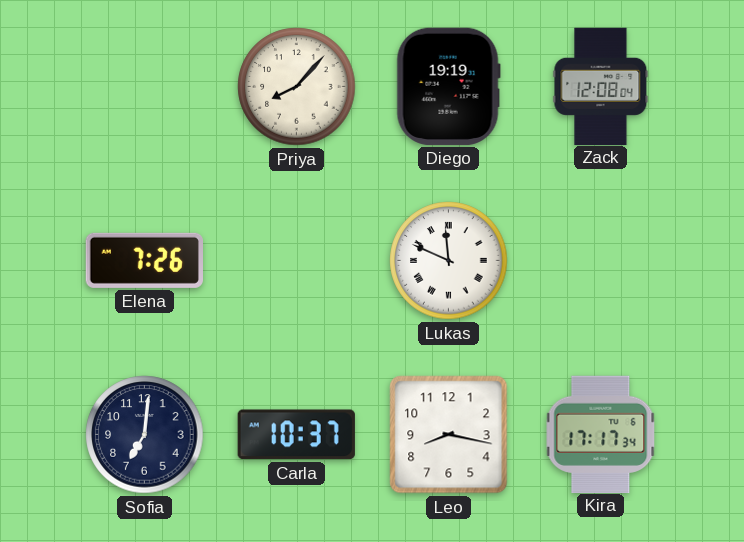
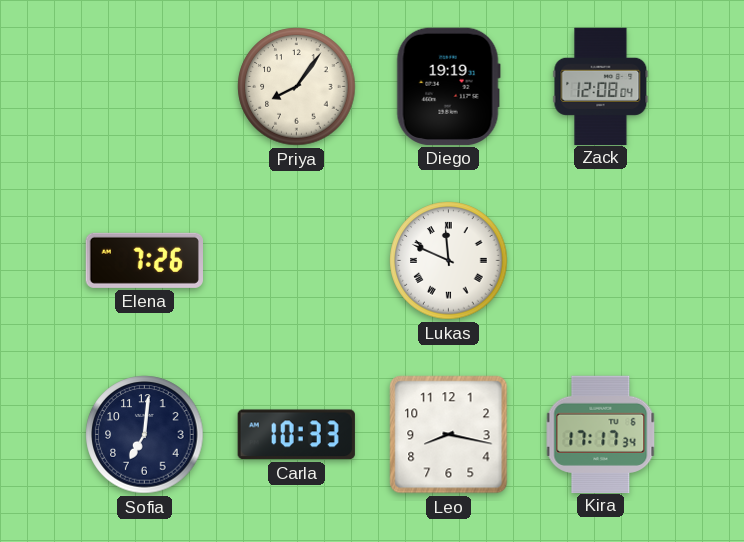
Priya: 8:07 -> 8:06
Carla: 10:37 -> 10:33
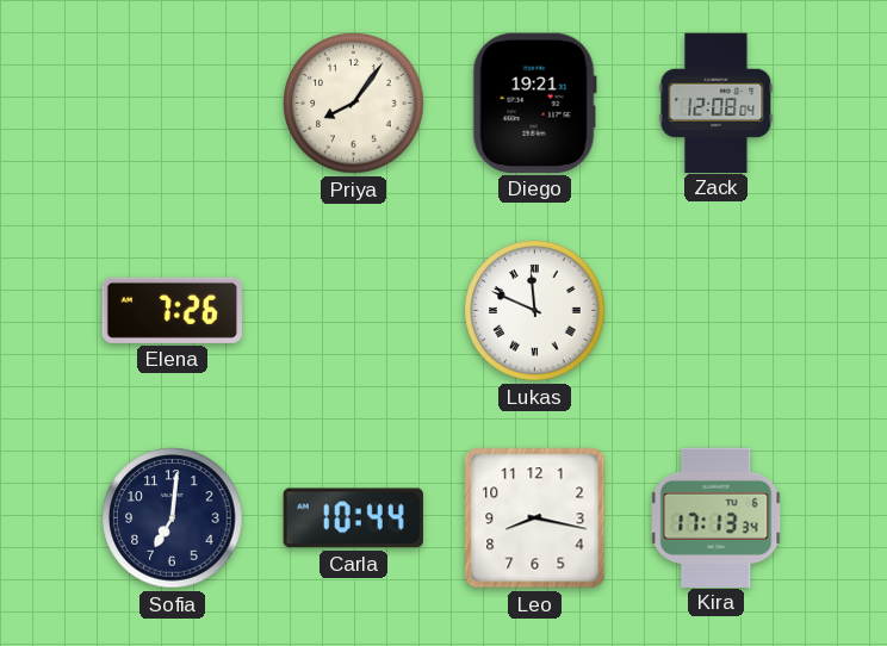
Diego: 19:19 -> 19:21
Carla: 10:33 -> 10:44
Kira: 17:17 -> 17:13
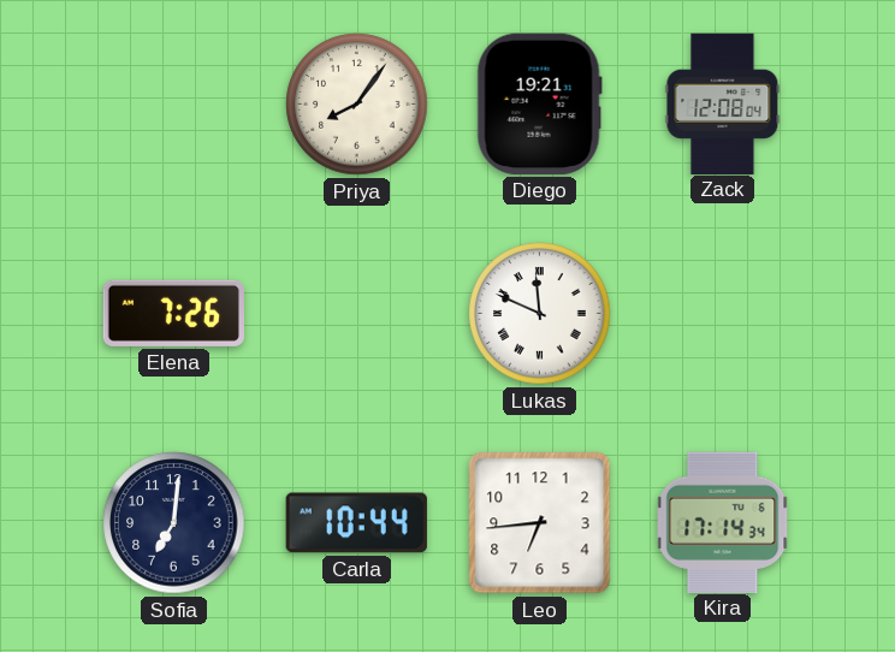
Leo: 8:17 -> 6:44
Kira: 17:13 -> 17:14
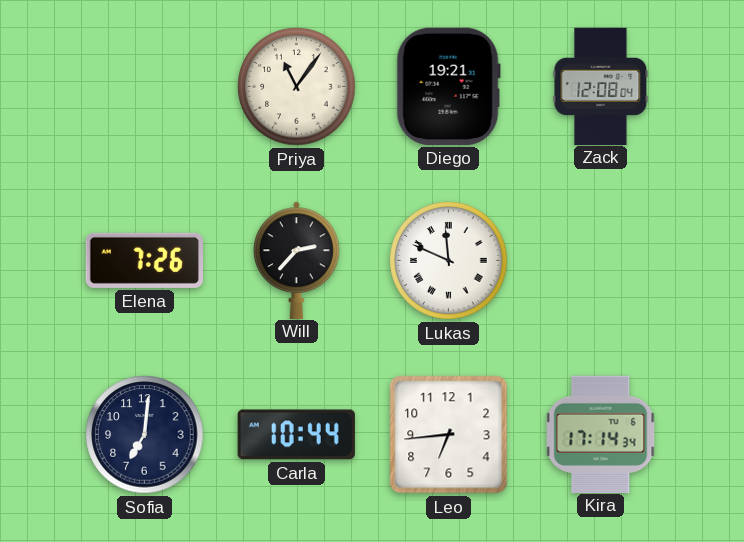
Priya: 8:06 -> 11:06
Will: none -> 2:37
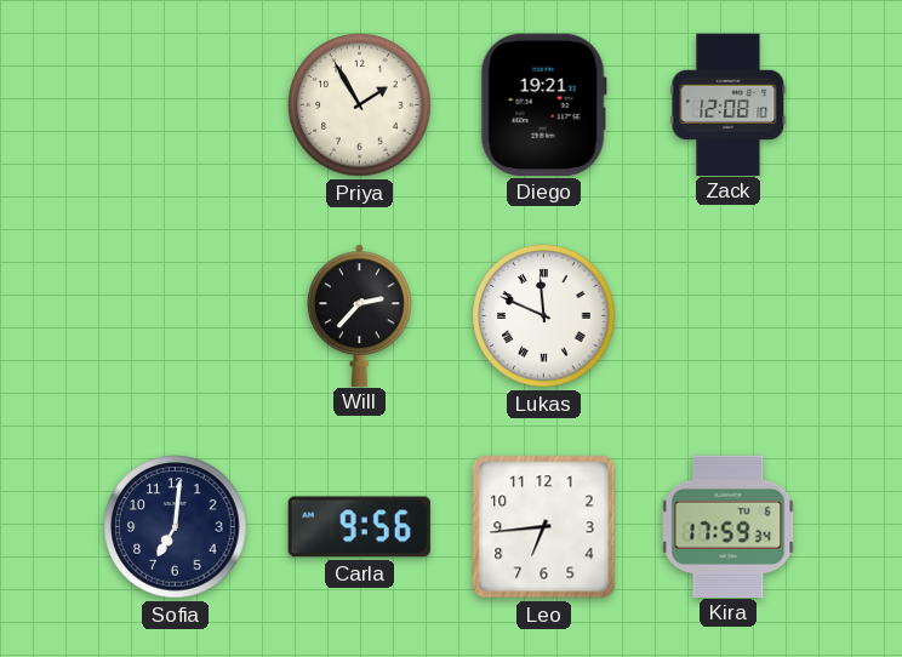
Priya: 11:06 -> 1:55
Zack: 12:08:04 -> 12:08:10
Elena: 7:26 -> none
Carla: 10:44 -> 9:56
Kira: 17:14 -> 17:59
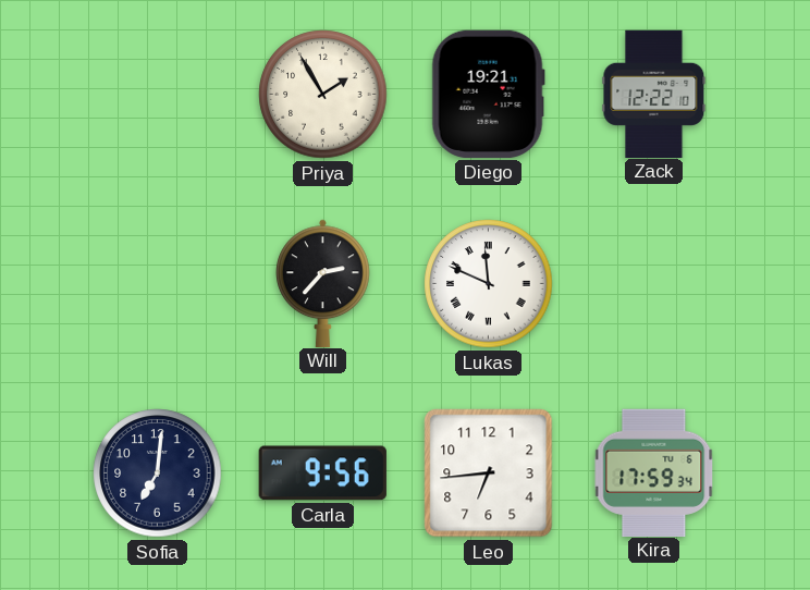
Zack: 12:08 -> 12:22
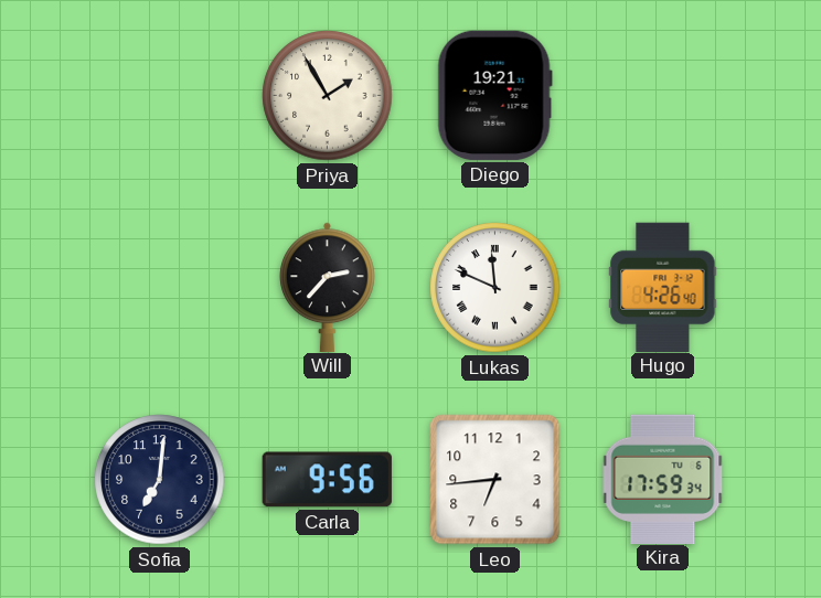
Zack: 12:22 -> none
Hugo: none -> 4:26
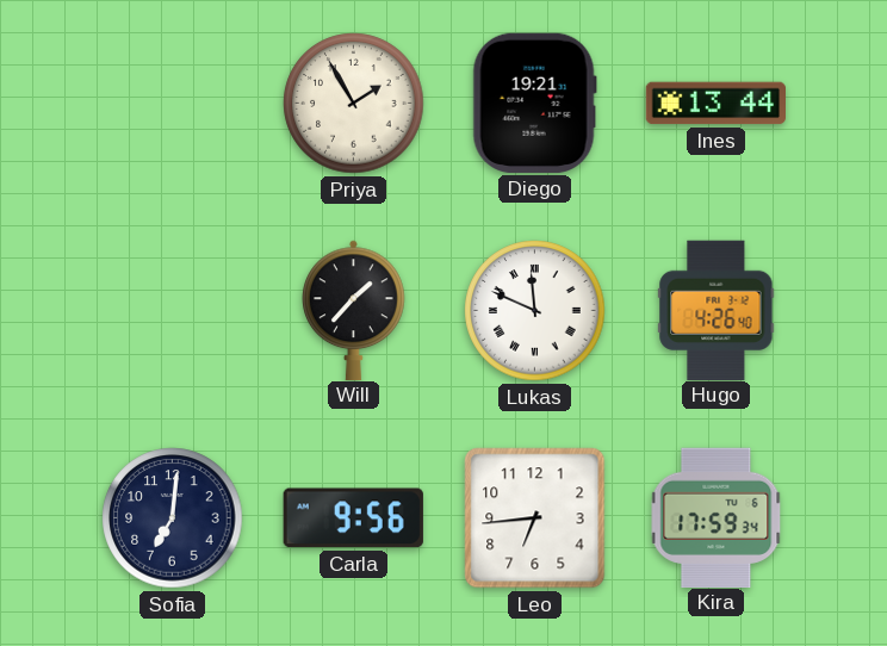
Ines: none -> 13:44
Will: 2:37 -> 1:37
